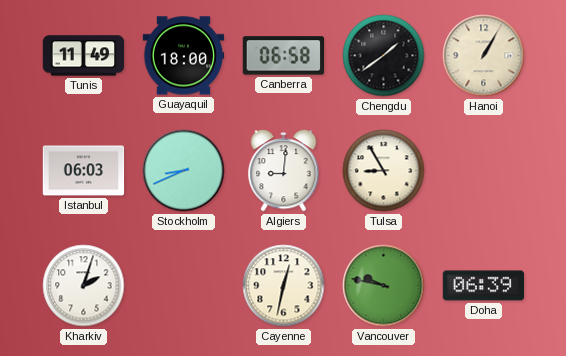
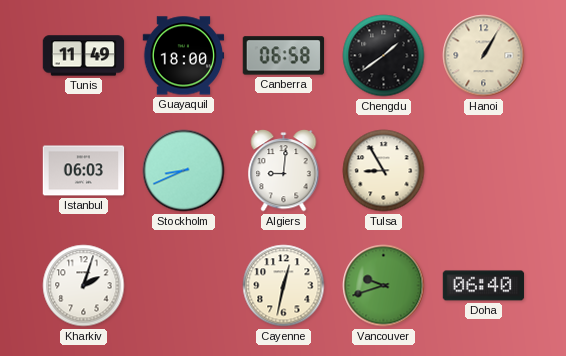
Vancouver: 9:47 -> 9:42
Doha: 06:39 -> 06:40
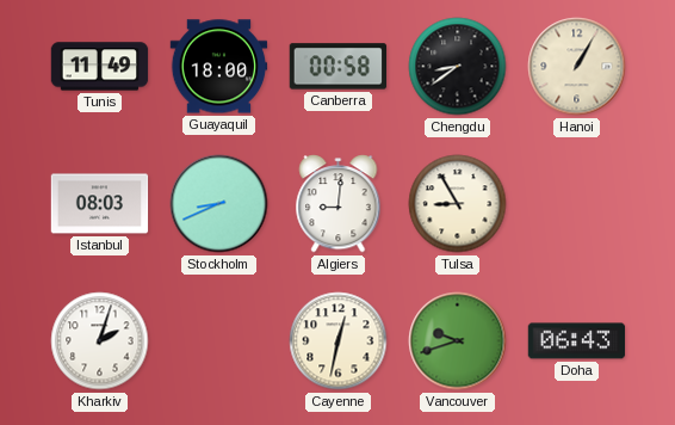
Canberra: 06:58 -> 00:58
Chengdu: 1:39 -> 8:39
Istanbul: 06:03 -> 08:03
Doha: 06:40 -> 06:43
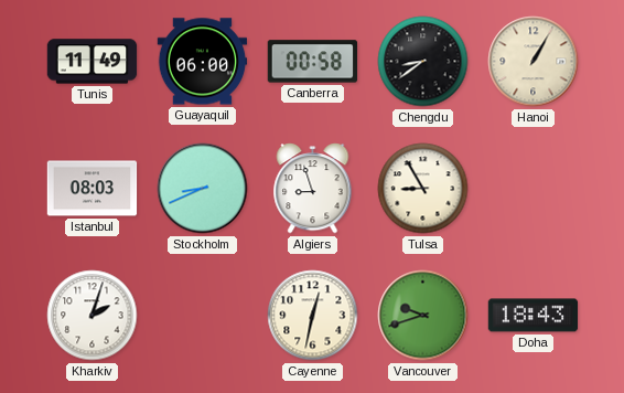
Guayaquil: 18:00 -> 06:00
Algiers: 9:01 -> 8:57
Doha: 06:43 -> 18:43
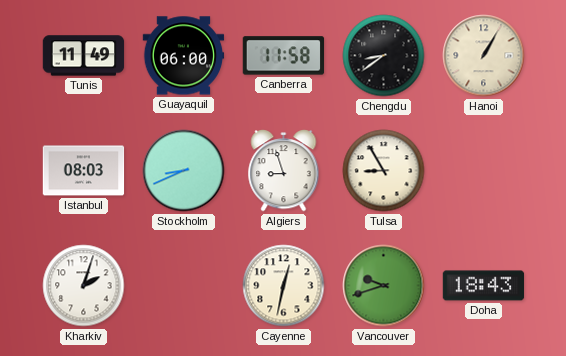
Canberra: 00:58 -> 11:58
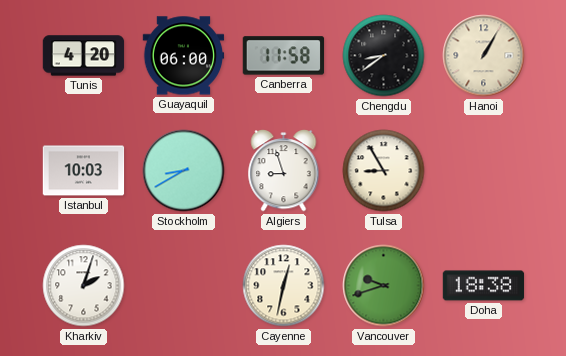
Tunis: 11:49 -> 4:20
Istanbul: 08:03 -> 10:03
Stockholm: 8:41 -> 8:40
Doha: 18:43 -> 18:38
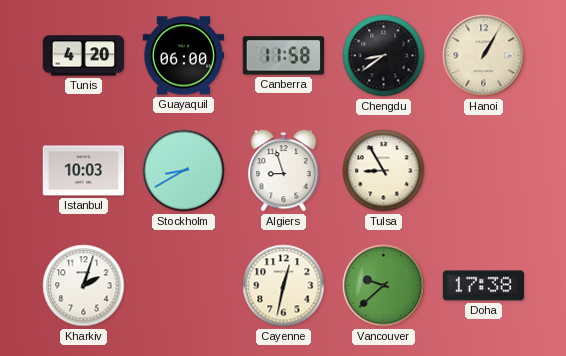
Vancouver: 9:42 -> 9:38
Doha: 18:38 -> 17:38
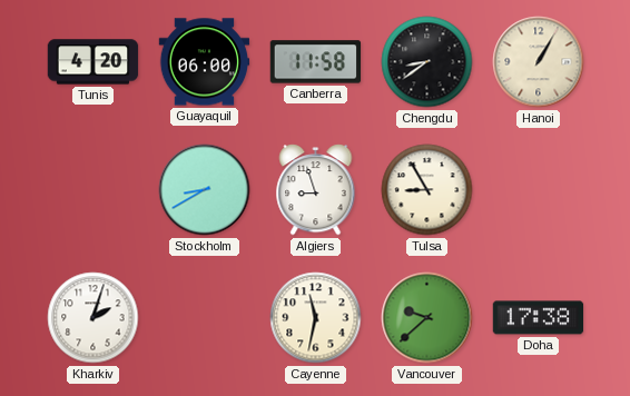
Istanbul: 10:03 -> none
Cayenne: 12:32 -> 11:32
